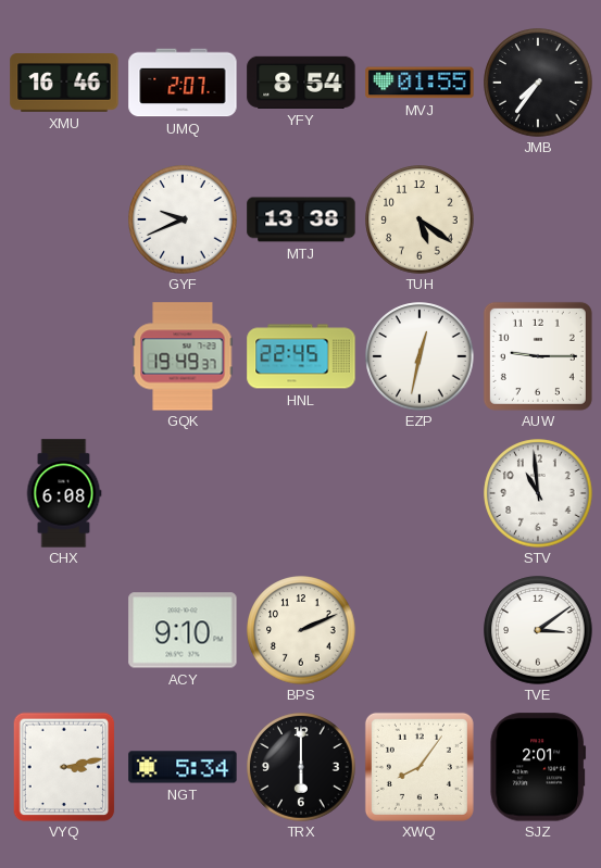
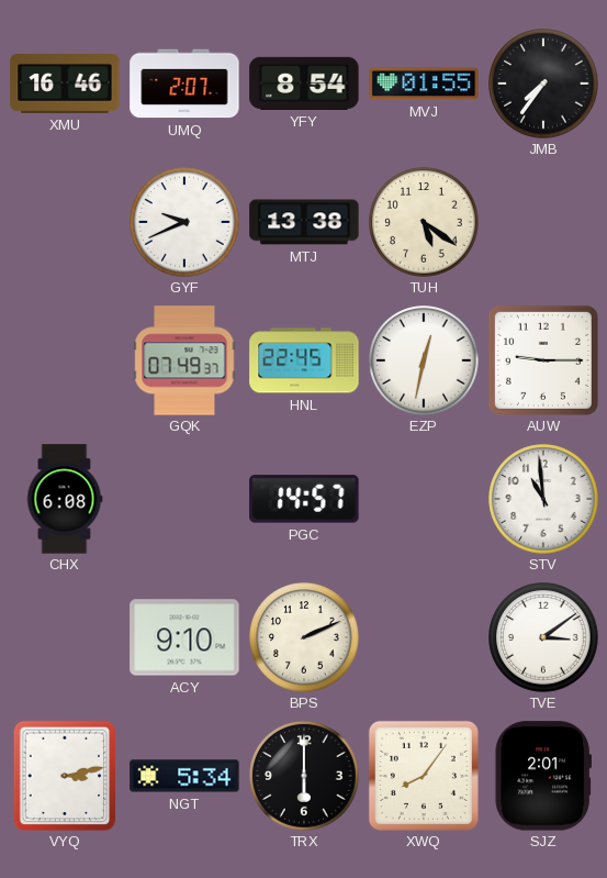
GQK: 19:49 -> 07:49
PGC: none -> 14:57
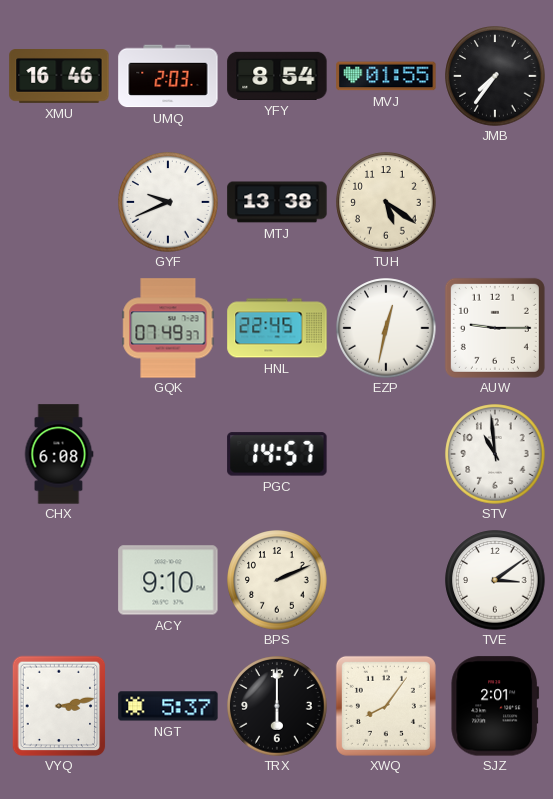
UMQ: 2:07 -> 2:03
NGT: 5:34 -> 5:37
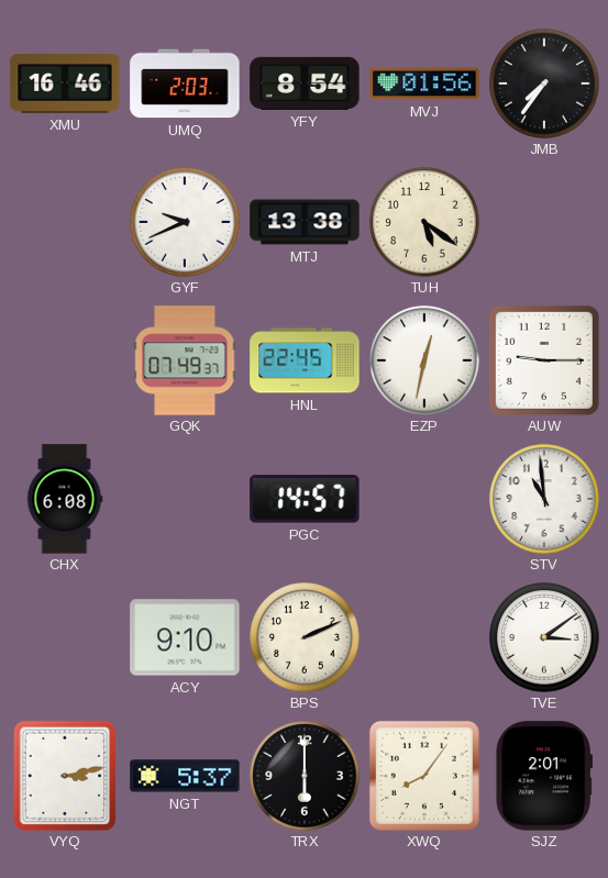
MVJ: 01:55 -> 01:56
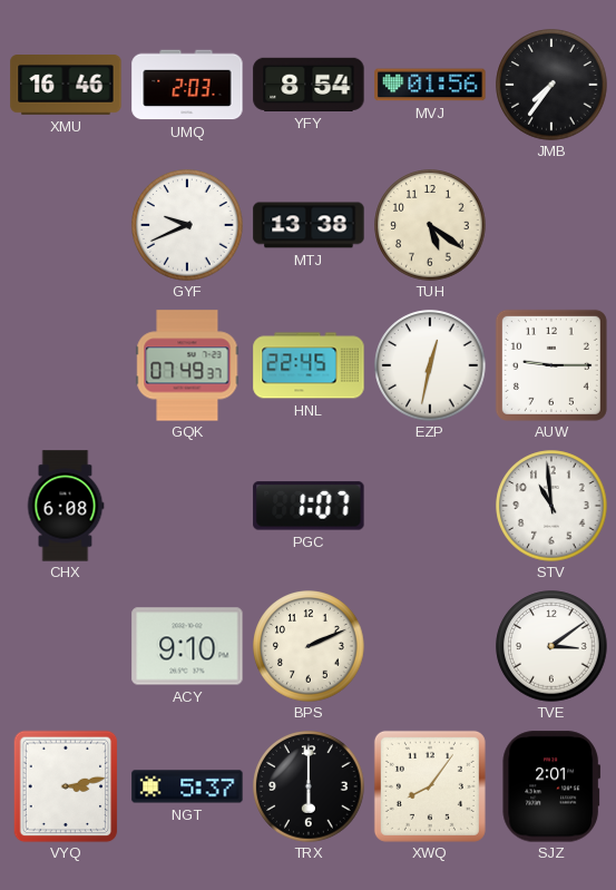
PGC: 14:57 -> 1:07
